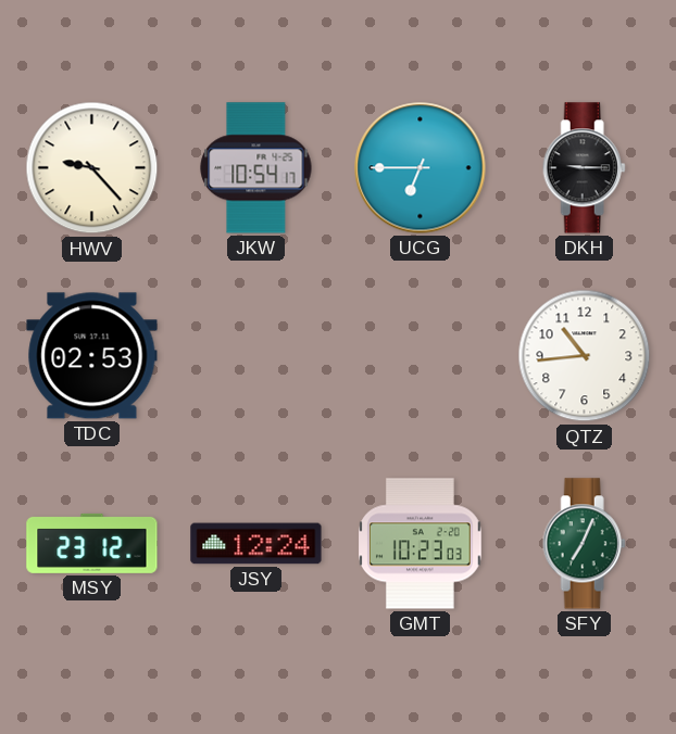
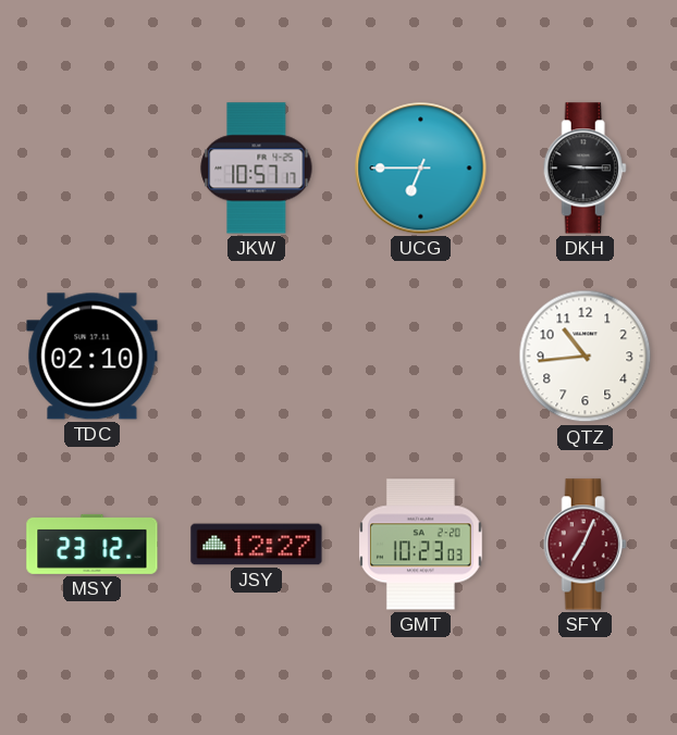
HWV: 9:23 -> none
JKW: 10:54 -> 10:57
TDC: 02:53 -> 02:10
JSY: 12:24 -> 12:27
SFY dial: green -> burgundy
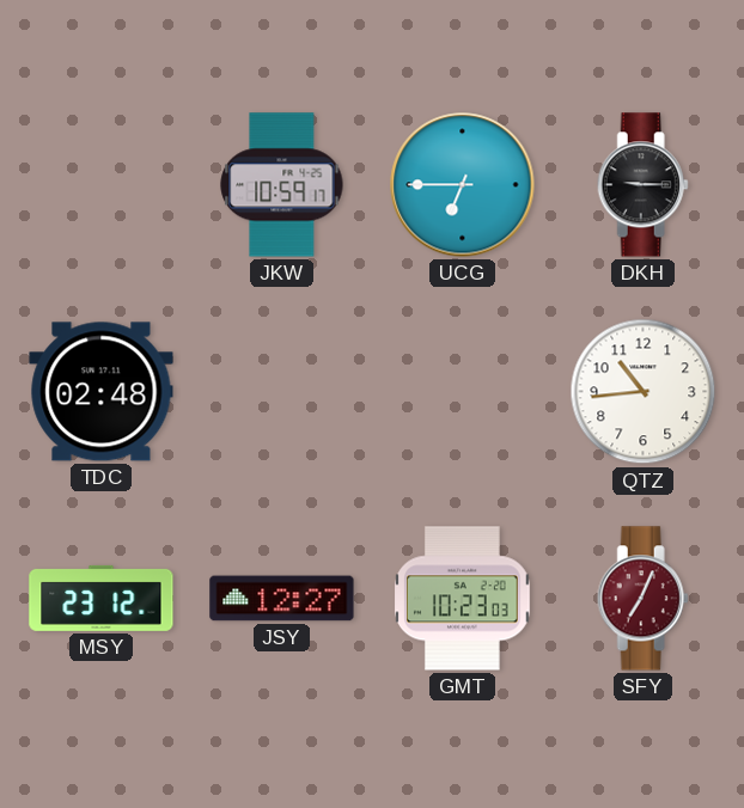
JKW: 10:57 -> 10:59
TDC: 02:10 -> 02:48
